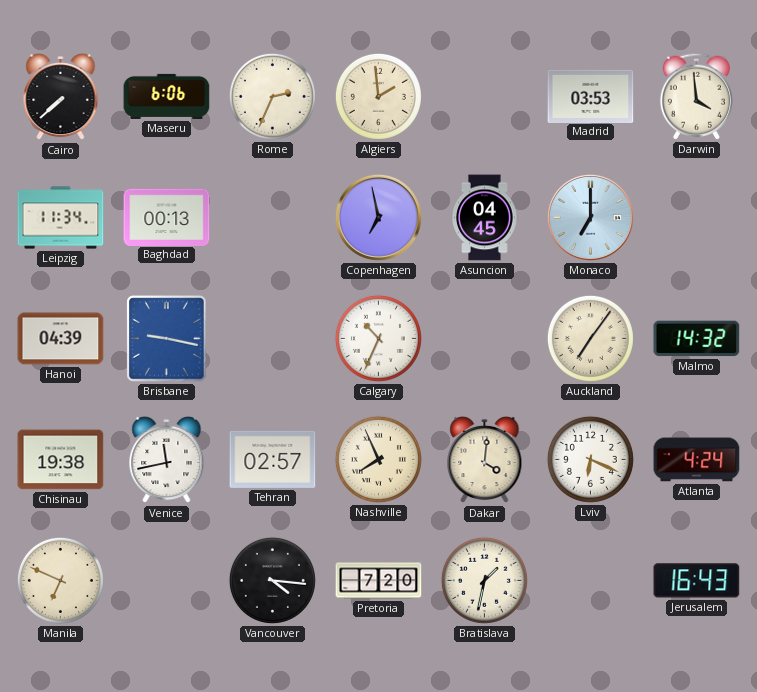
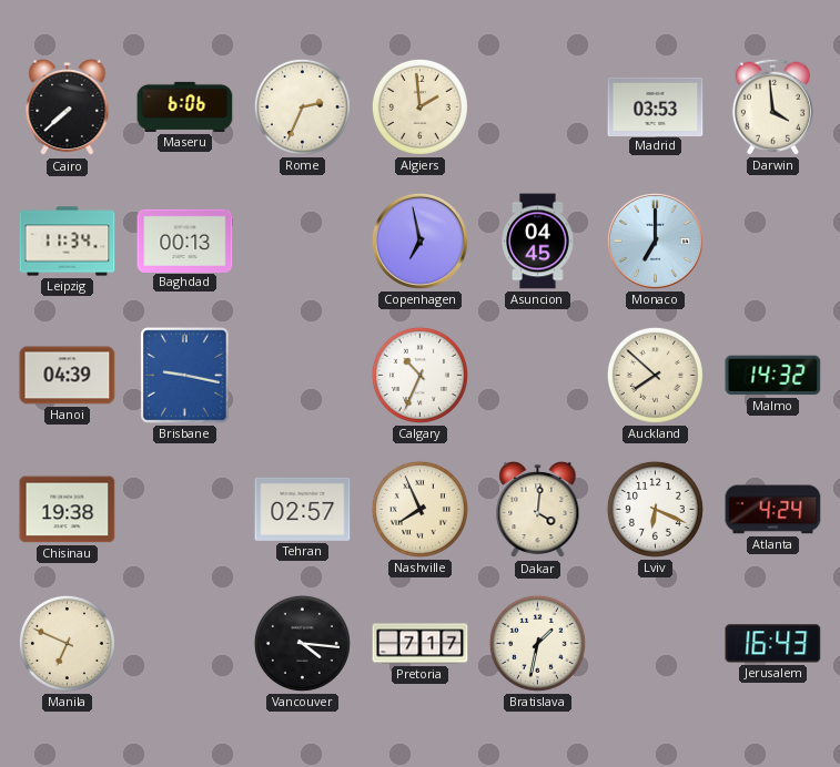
Auckland: 7:06 -> 7:52
Venice: 11:43 -> none
Pretoria: 7:20 -> 7:17
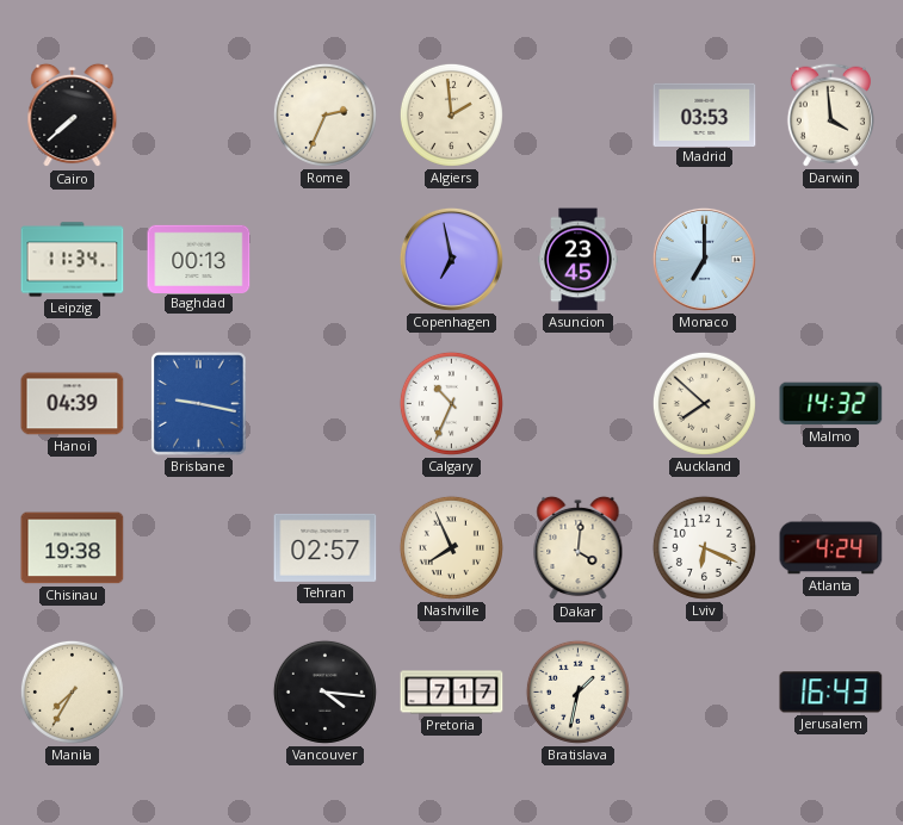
Maseru: 6:06 -> none
Asuncion: 04:45 -> 23:45
Manila: 6:49 -> 7:35
